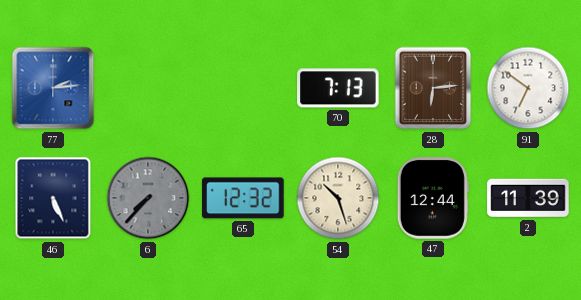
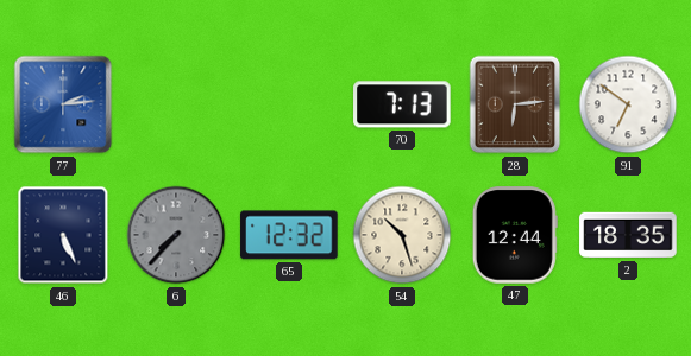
2: 11:39 -> 18:35
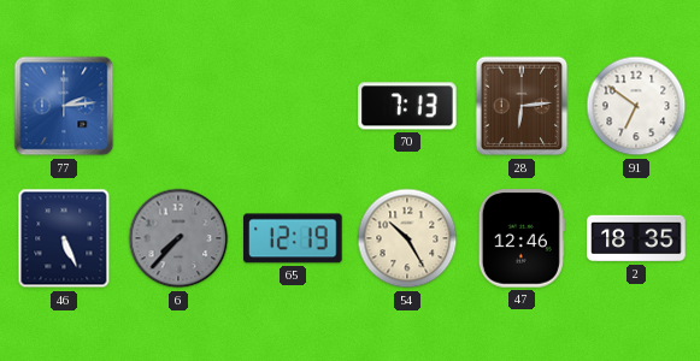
65: 12:32 -> 12:19
54: 10:27 -> 10:25
47: 12:44 -> 12:46
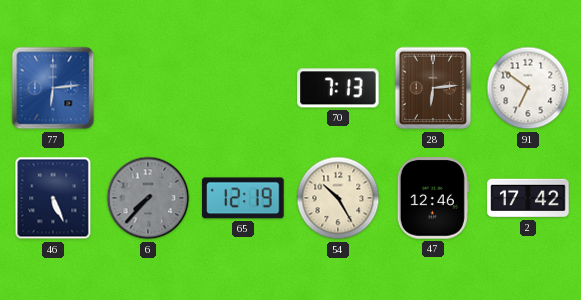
77: 2:14 -> 6:14
2: 18:35 -> 17:42
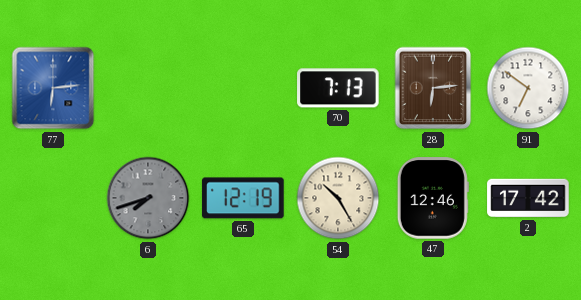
46: 5:26 -> none
6: 7:37 -> 7:42
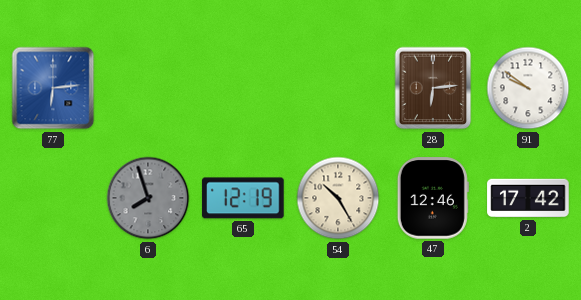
70: 7:13 -> none
91: 6:51 -> 9:51
6: 7:42 -> 7:57
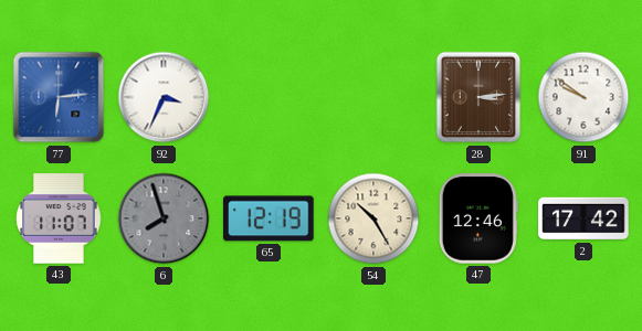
92: none -> 3:34
28: 6:14 -> 3:14
43: none -> 11:07
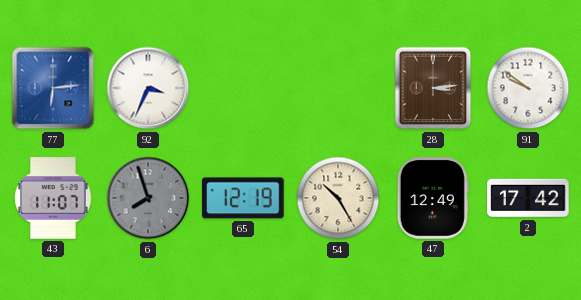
47: 12:46 -> 12:49
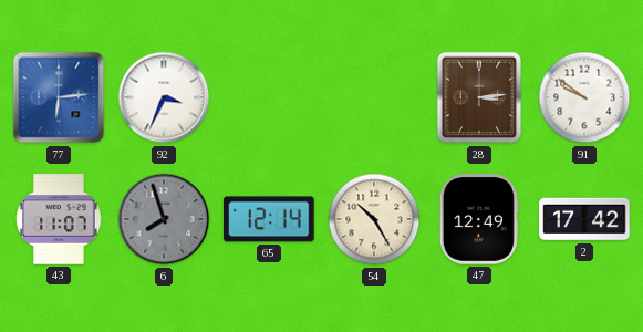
65: 12:19 -> 12:14
